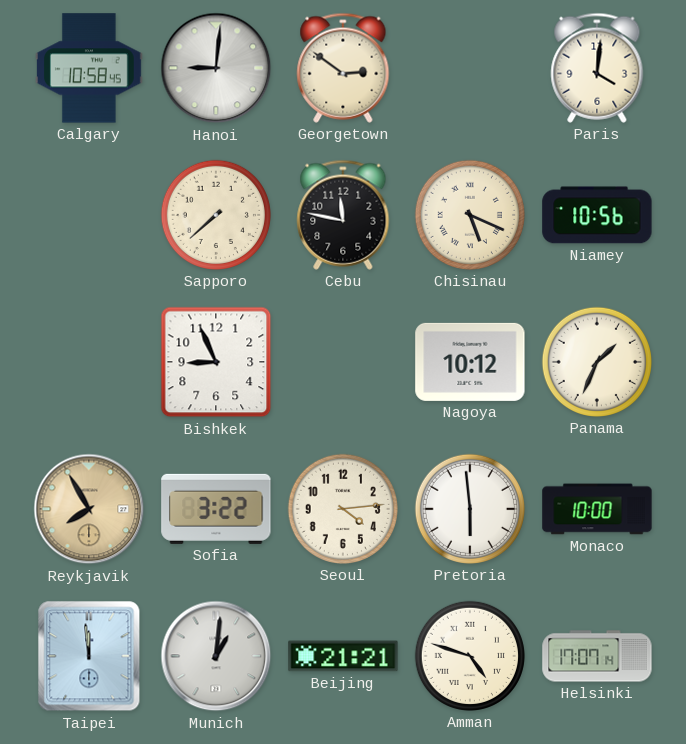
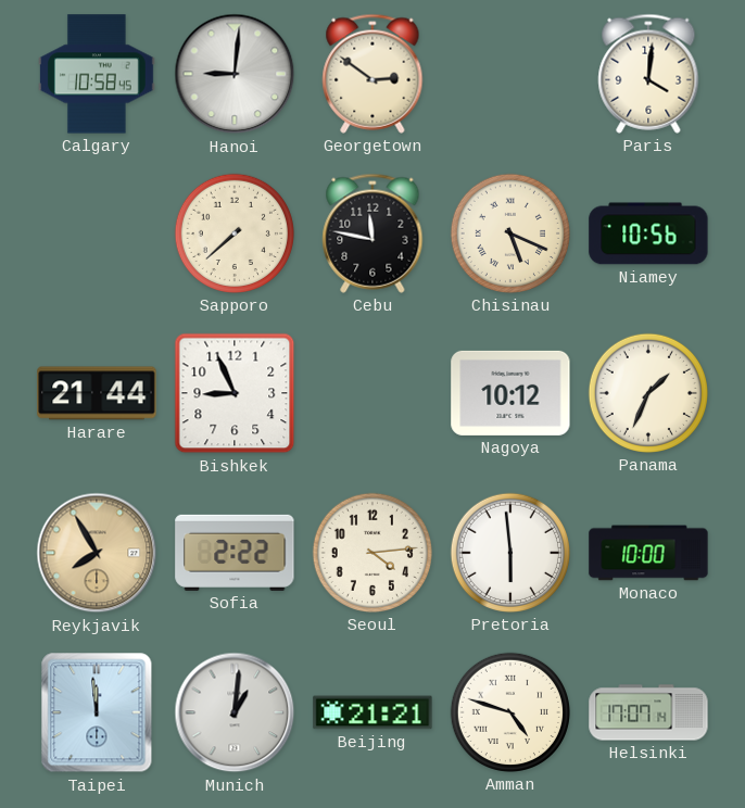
Harare: none -> 21:44
Sofia: 3:22 -> 2:22
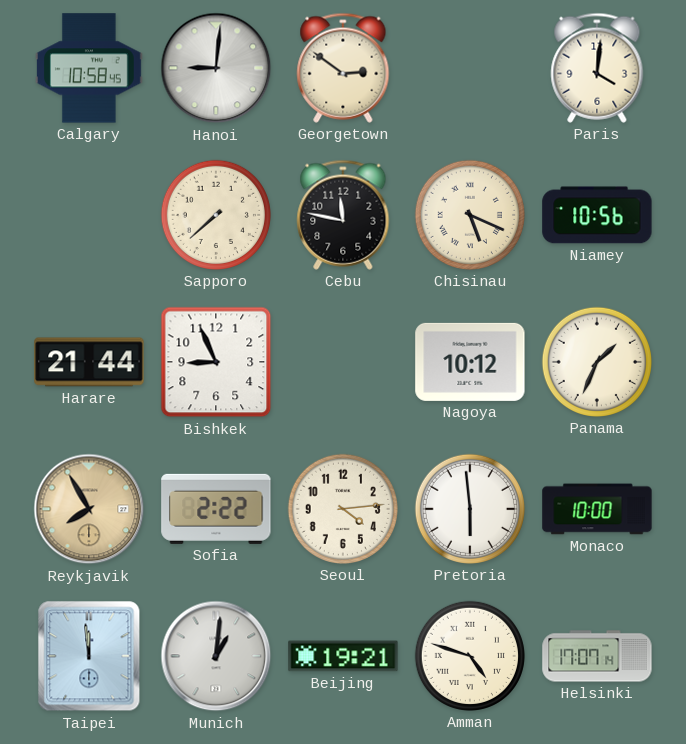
Beijing: 21:21 -> 19:21
